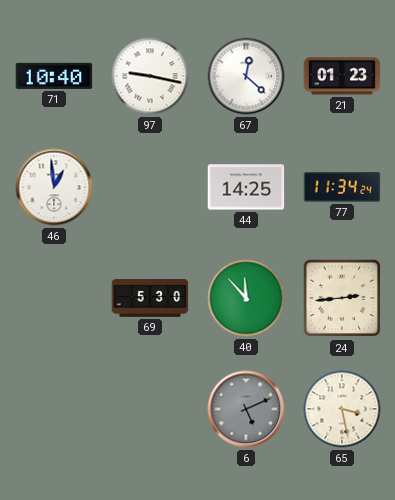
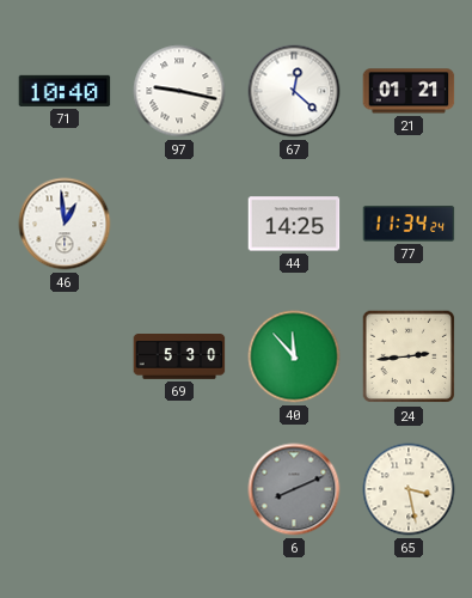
21: 01:23 -> 01:21
6: 5:11 -> 8:11
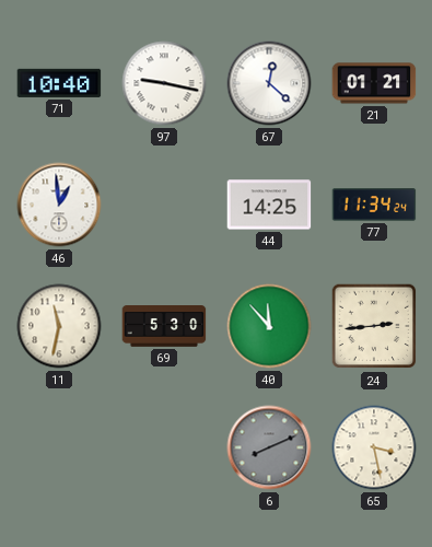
11: none -> 11:32
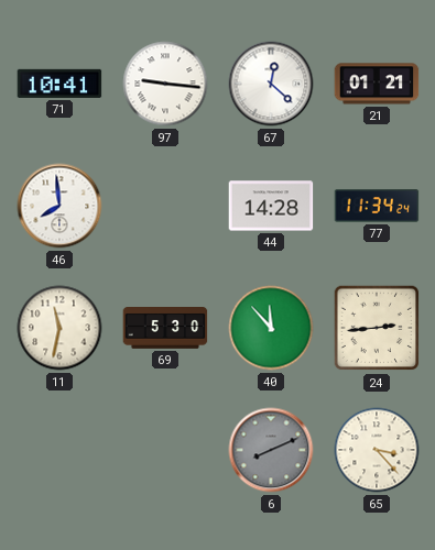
71: 10:40 -> 10:41
97: 9:17 -> 9:16
46: 12:59 -> 7:59
44: 14:25 -> 14:28
65: 3:28 -> 3:23
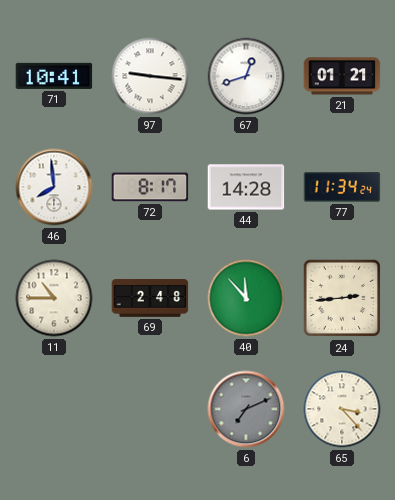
67: 12:22 -> 12:42
72: none -> 8:17
11: 11:32 -> 10:45
69: 5:30 -> 2:48
6: 8:11 -> 7:11
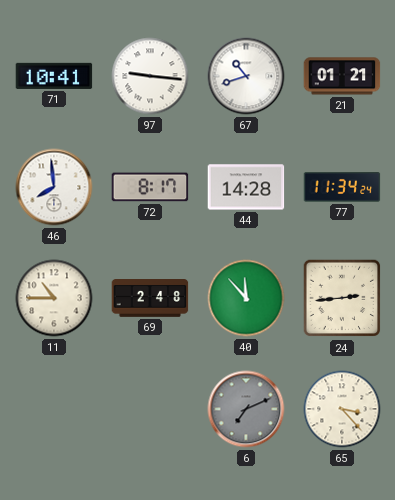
67: 12:42 -> 10:42
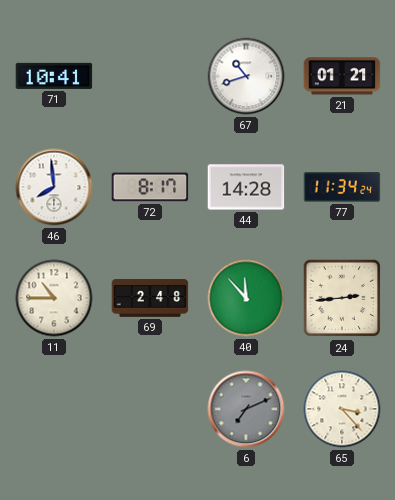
97: 9:16 -> none
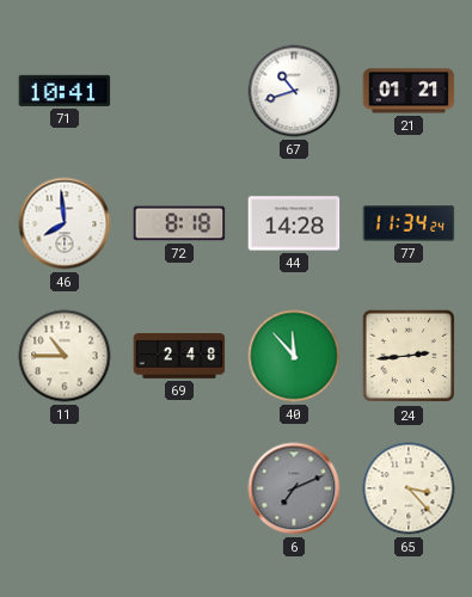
72: 8:17 -> 8:18
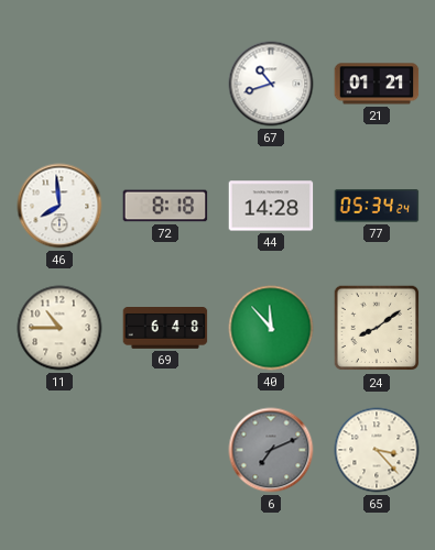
71: 10:41 -> none
77: 11:34 -> 05:34
69: 2:48 -> 6:48
24: 2:44 -> 8:09
